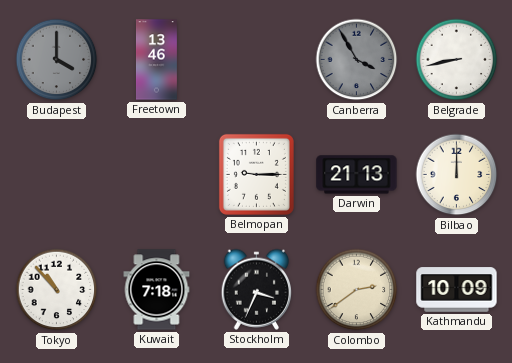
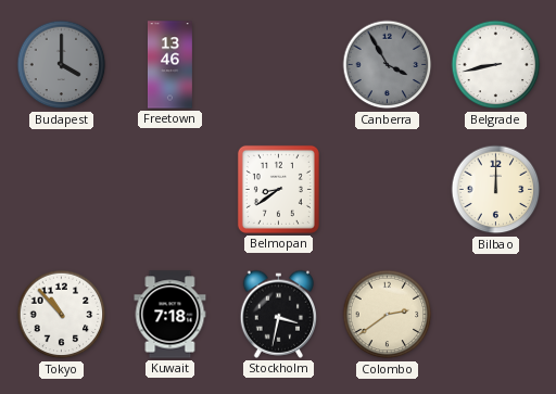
Belmopan: 9:15 -> 8:39
Darwin: 21:13 -> none
Stockholm: 3:34 -> 3:32
Kathmandu: 10:09 -> none
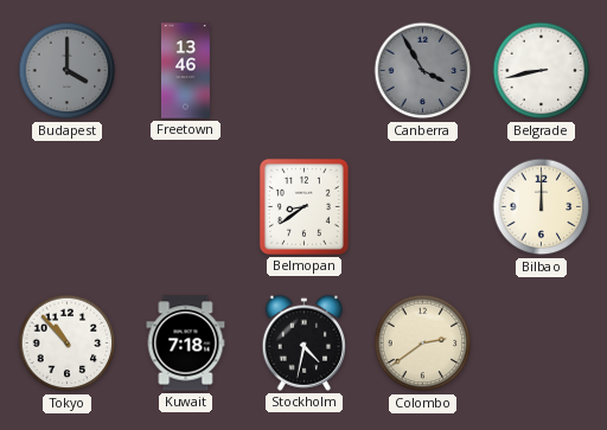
Stockholm: 3:32 -> 4:32
